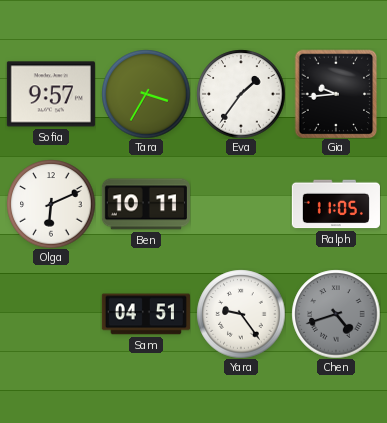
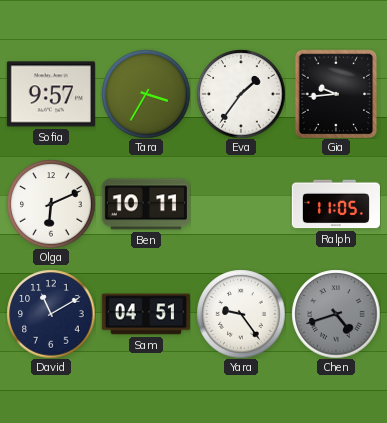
David: none -> 11:10
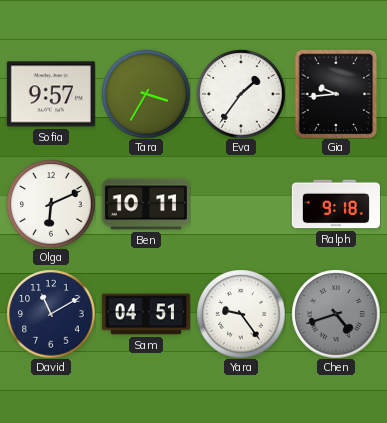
Ralph: 11:05 -> 9:18
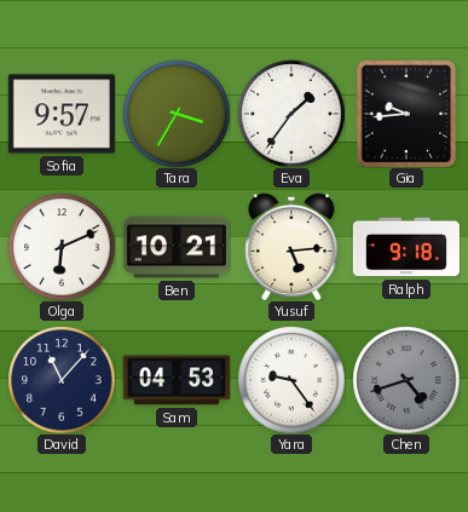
Ben: 10:11 -> 10:21
Yusuf: none -> 5:14
David: 11:10 -> 11:07
Sam: 04:51 -> 04:53
